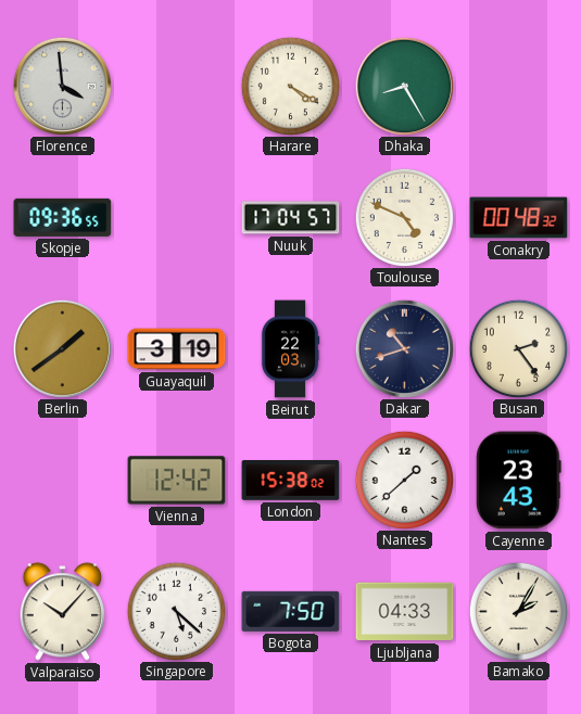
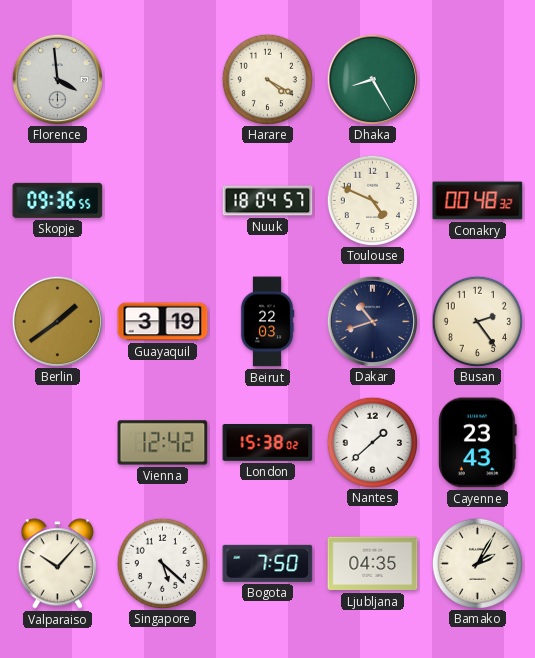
Nuuk: 17:04 -> 18:04
Ljubljana: 04:33 -> 04:35
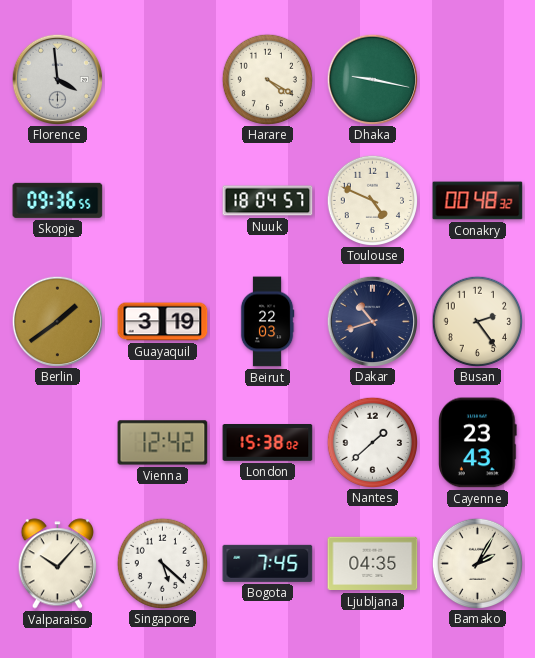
Dhaka: 8:25 -> 9:17
Bogota: 7:50 -> 7:45
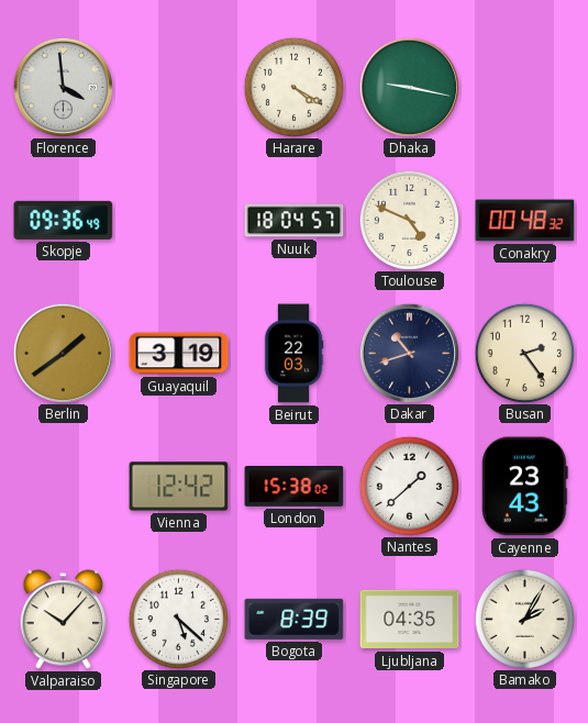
Skopje: 09:36:55 -> 09:36:49
Bogota: 7:45 -> 8:39
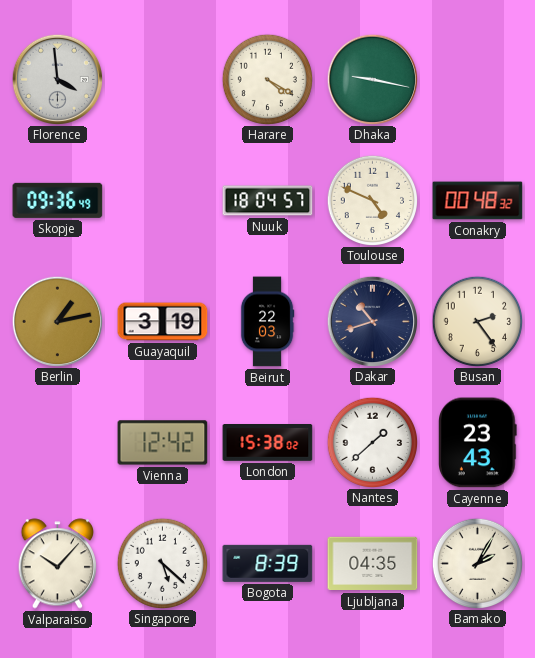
Berlin: 1:39 -> 1:13
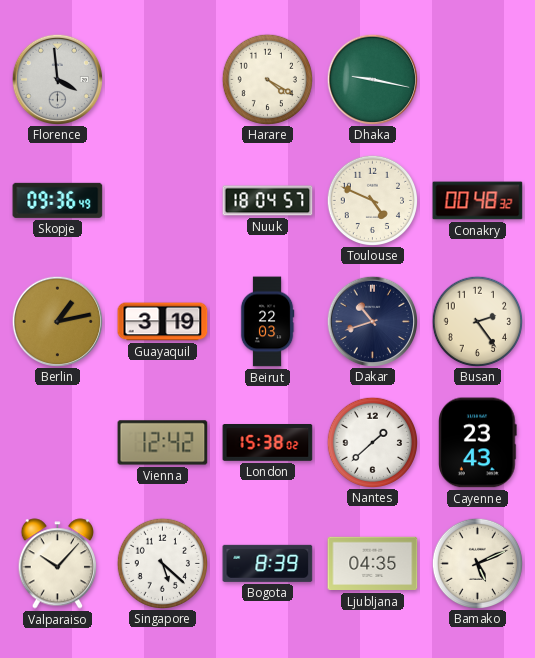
Bamako: 2:05 -> 5:11
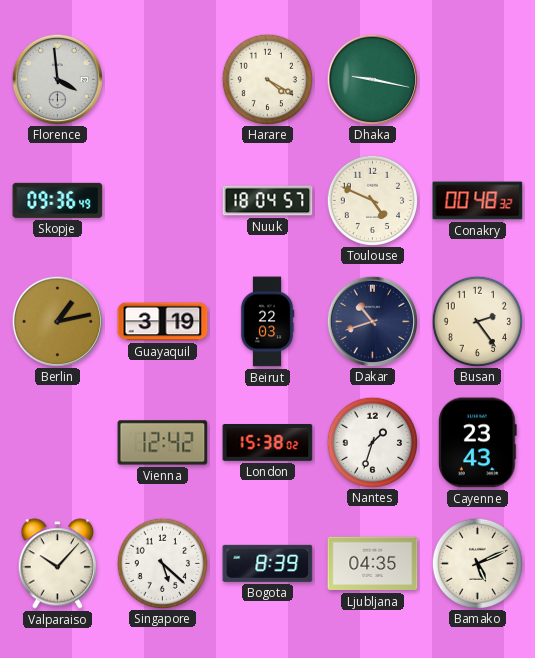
Nantes: 1:38 -> 1:33
